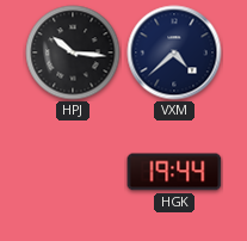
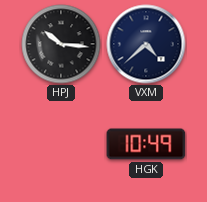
HGK: 19:44 -> 10:49
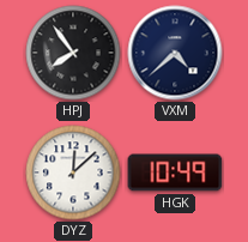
HPJ: 10:16 -> 7:54
DYZ: none -> 12:08
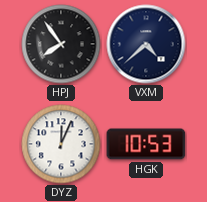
DYZ: 12:08 -> 12:04
HGK: 10:49 -> 10:53
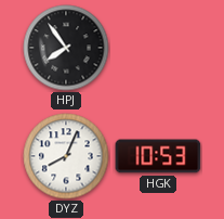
VXM: 4:38 -> none
DYZ: 12:04 -> 8:04
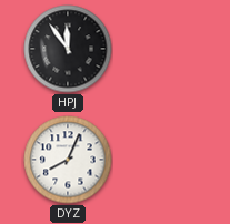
HPJ: 7:54 -> 11:54
HGK: 10:53 -> none
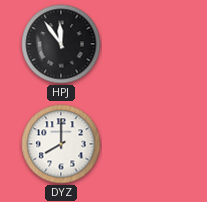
DYZ: 8:04 -> 8:00
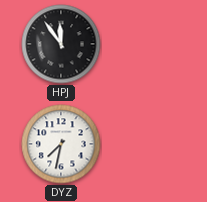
DYZ: 8:00 -> 7:32
